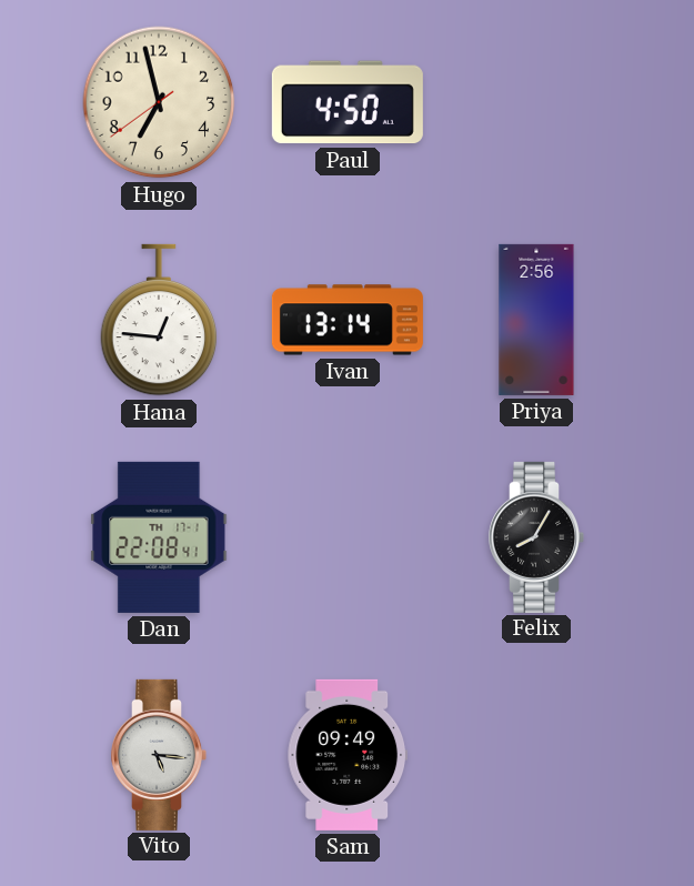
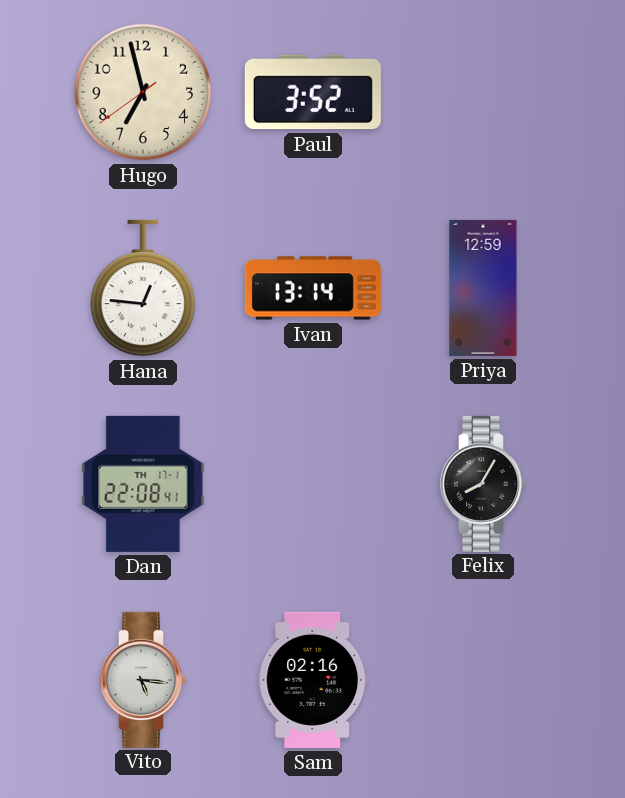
Paul: 4:50 -> 3:52
Priya: 2:56 -> 12:59
Sam: 09:49 -> 02:16
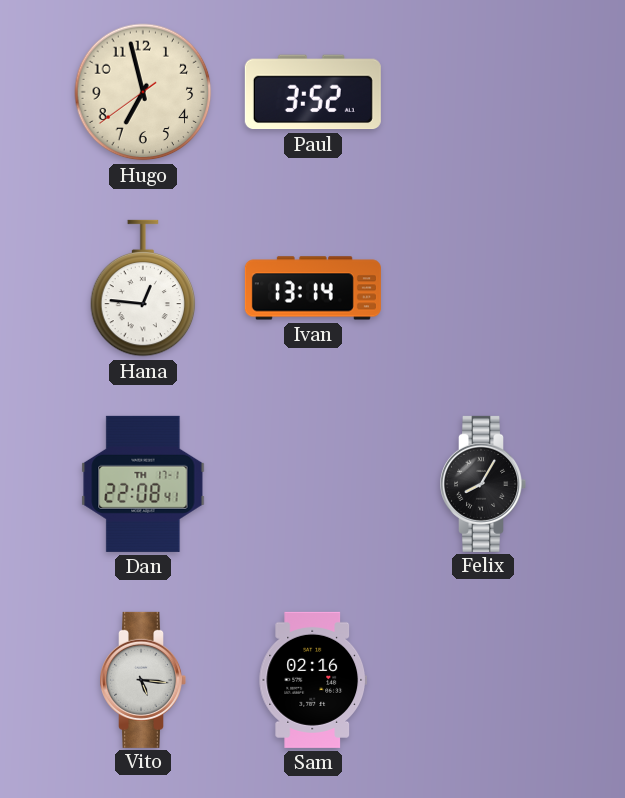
Priya: 12:59 -> none
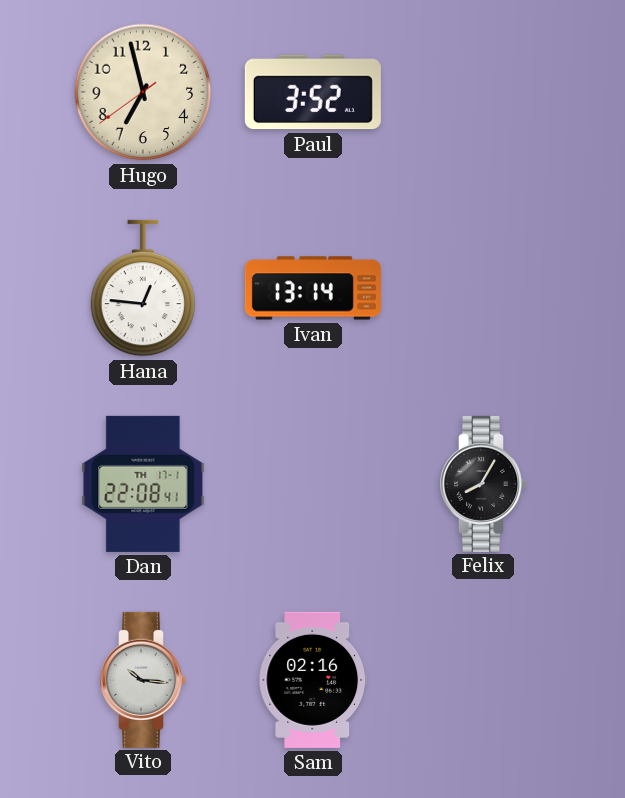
Vito: 5:16 -> 10:16
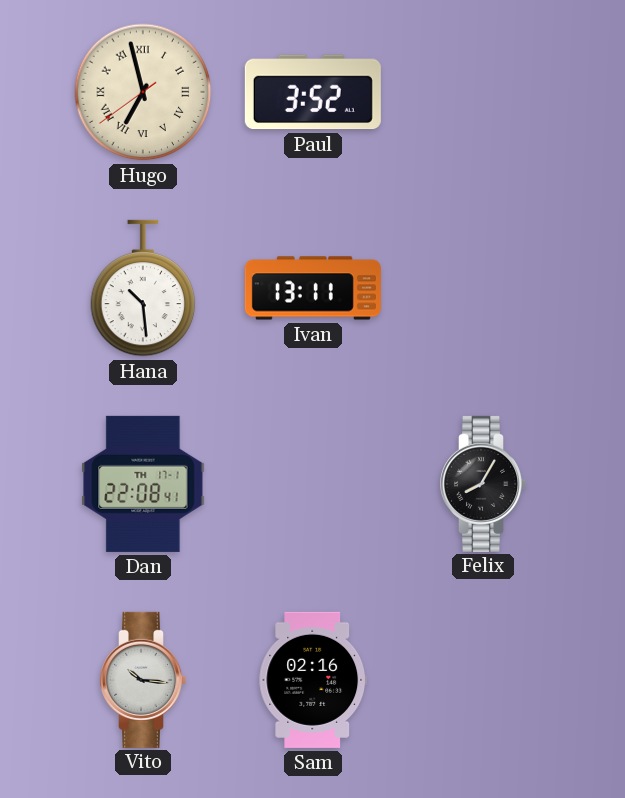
Hugo numerals: Arabic -> Roman
Hana: 12:46 -> 10:29
Ivan: 13:14 -> 13:11
